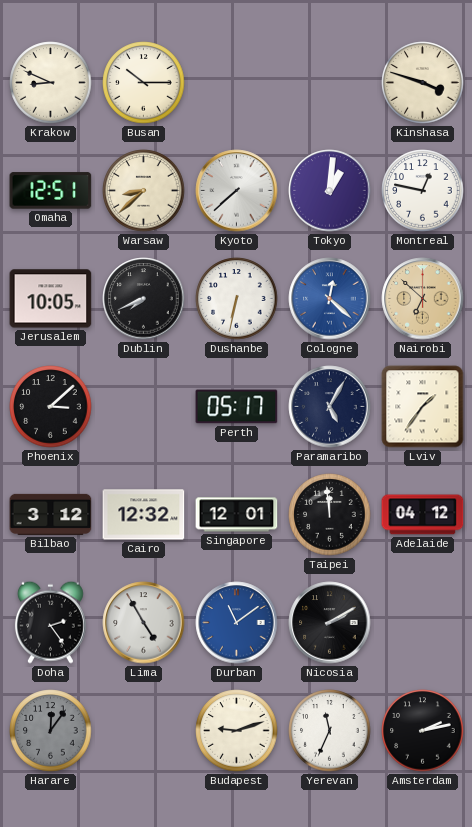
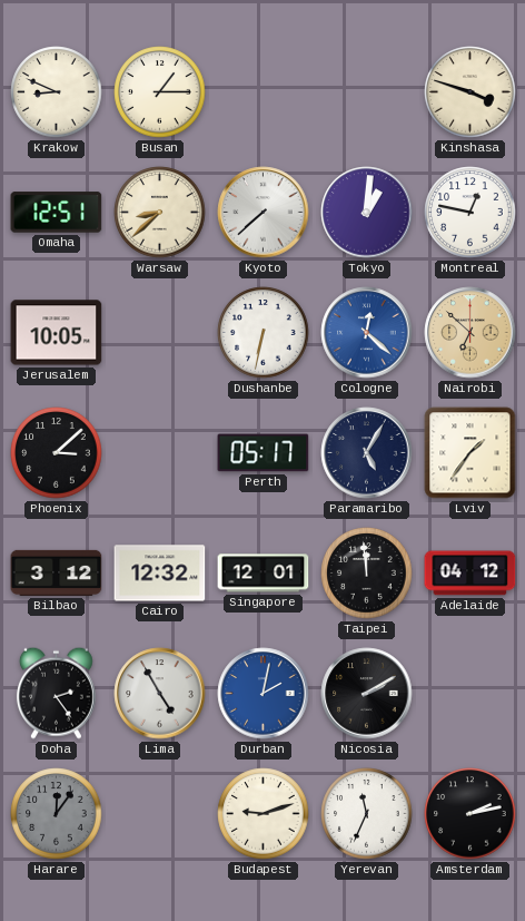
Busan: 10:15 -> 1:15
Dublin: 7:41 -> none
Durban: 11:09 -> 2:02
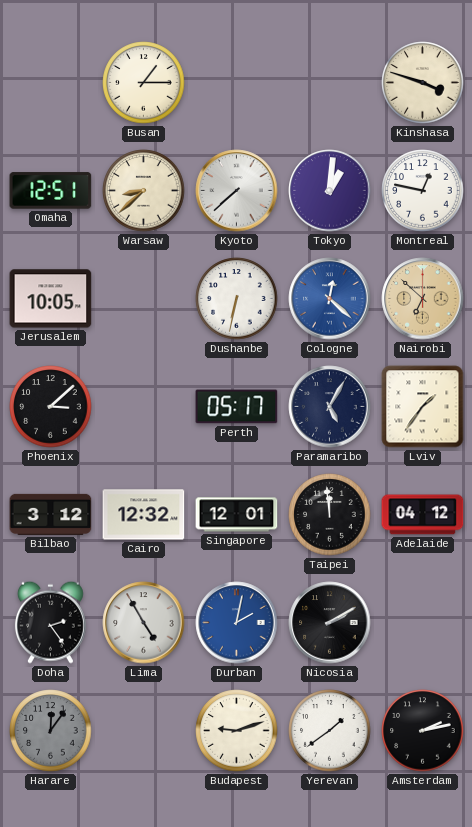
Krakow: 8:49 -> none
Yerevan: 11:34 -> 1:39
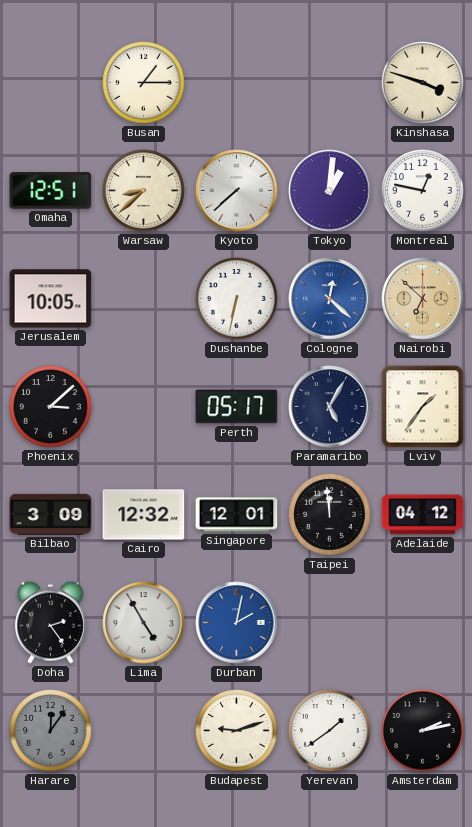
Bilbao: 3:12 -> 3:09
Nicosia: 2:10 -> none
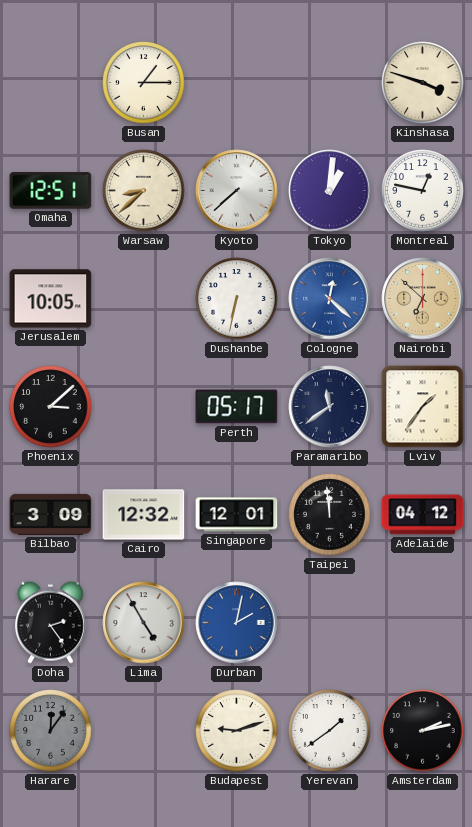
Paramaribo: 5:05 -> 11:39
